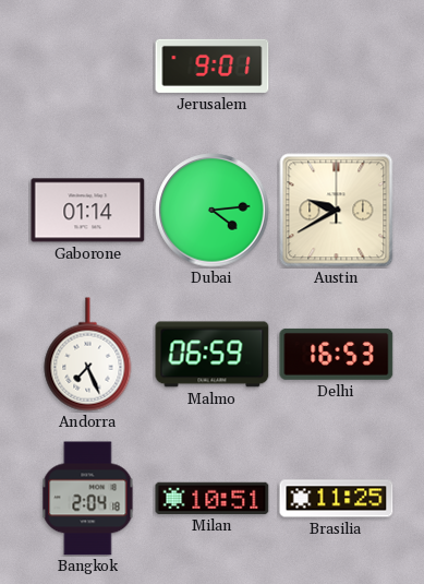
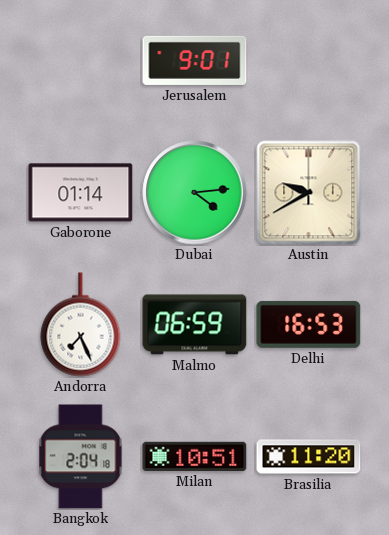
Brasilia: 11:25 -> 11:20
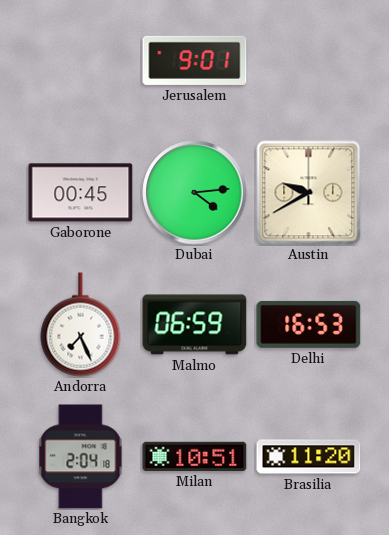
Gaborone: 01:14 -> 00:45
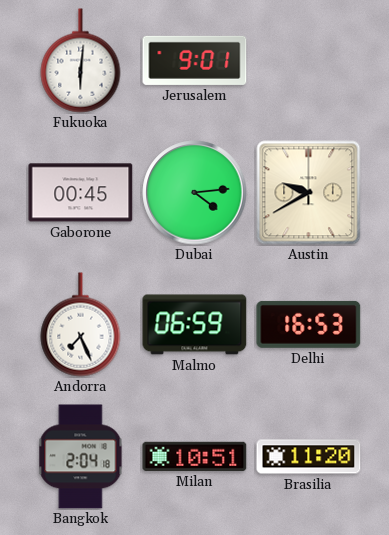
Fukuoka: none -> 6:01
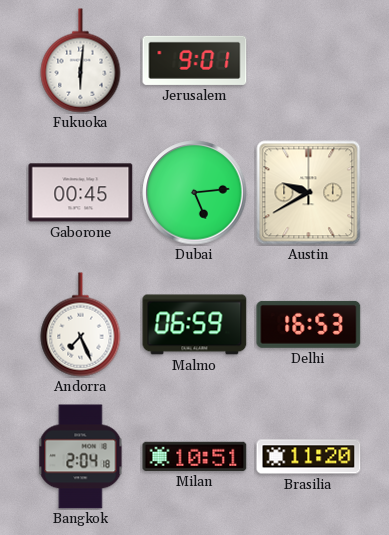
Dubai: 4:14 -> 5:14
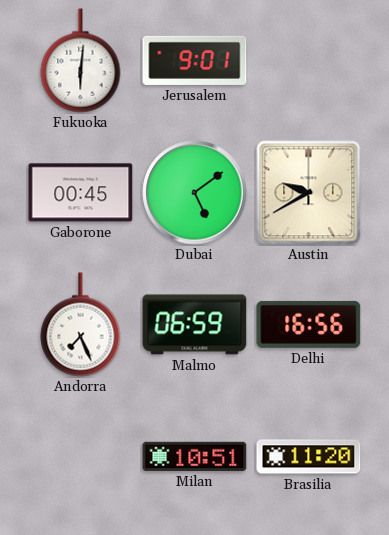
Dubai: 5:14 -> 5:09
Delhi: 16:53 -> 16:56
Bangkok: 2:04 -> none
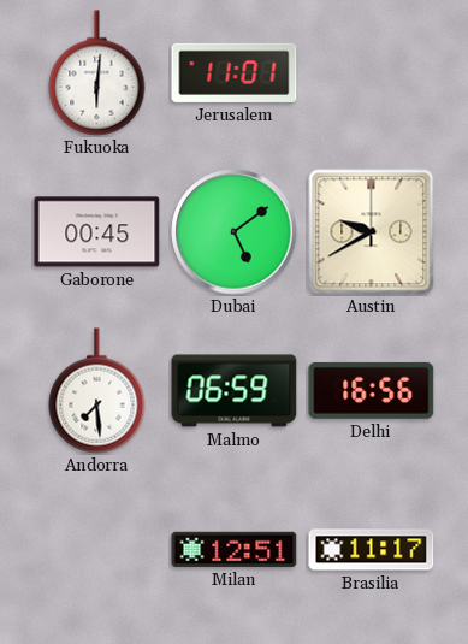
Jerusalem: 9:01 -> 11:01
Andorra: 7:26 -> 7:29
Milan: 10:51 -> 12:51
Brasilia: 11:20 -> 11:17
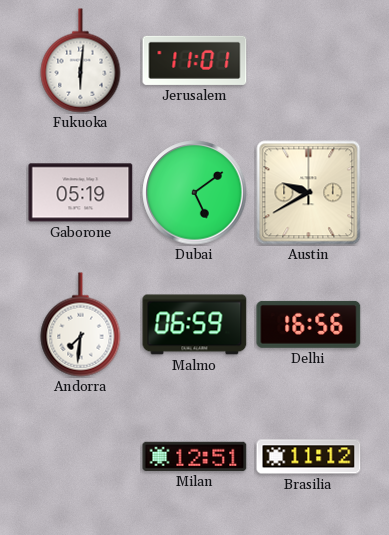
Gaborone: 00:45 -> 05:19
Andorra: 7:29 -> 7:31
Brasilia: 11:17 -> 11:12
